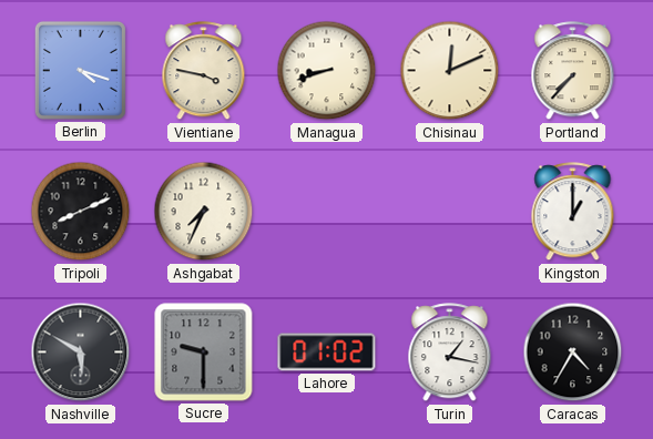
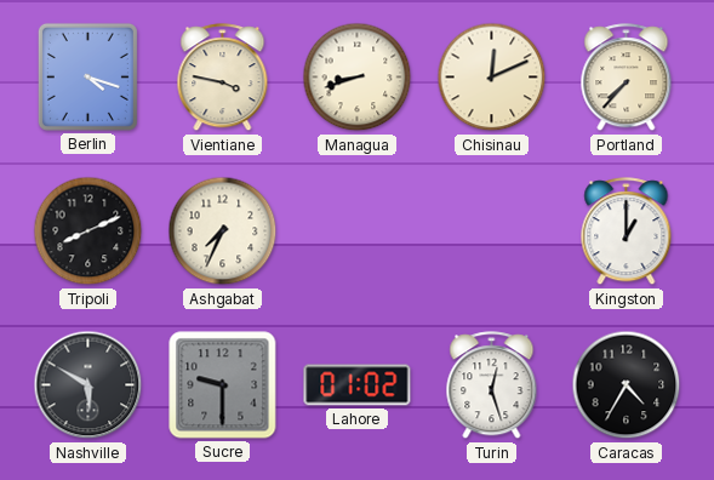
Turin: 1:17 -> 12:27
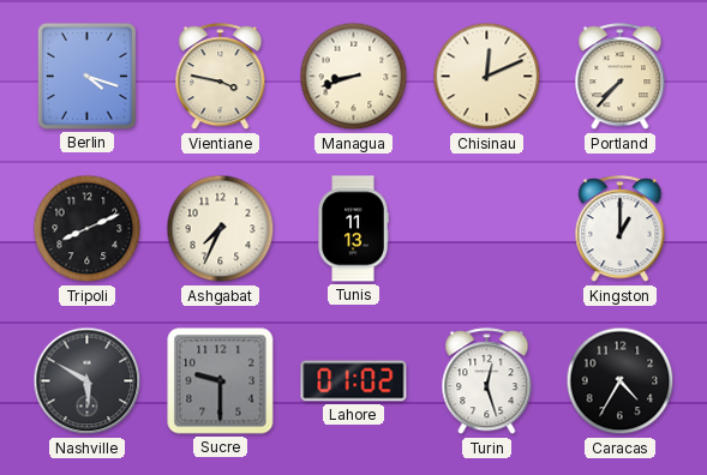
Tunis: none -> 11:13
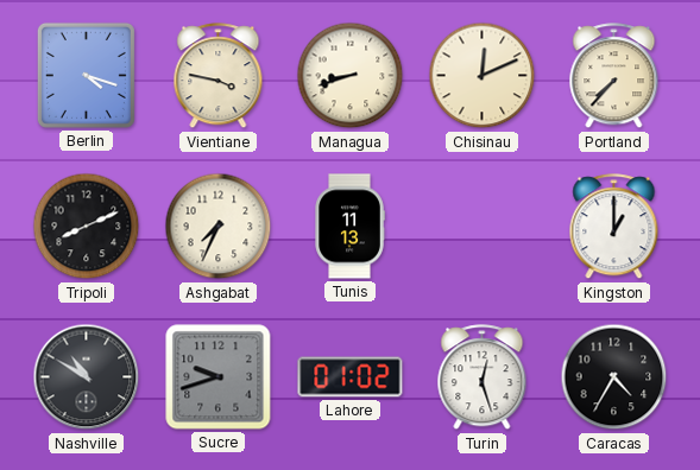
Nashville: 5:50 -> 10:50
Sucre: 9:30 -> 9:42
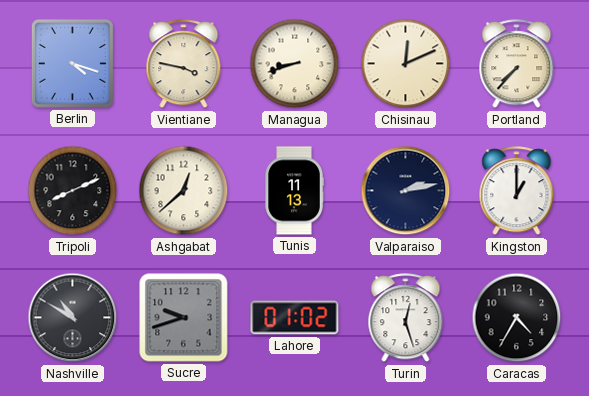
Ashgabat: 7:34 -> 12:38
Valparaiso: none -> 2:13
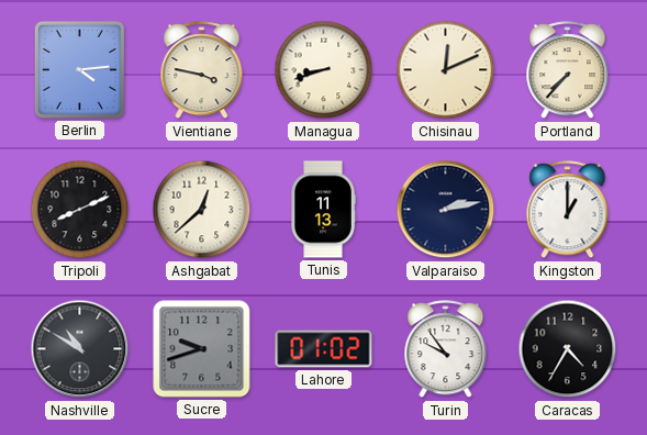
Berlin: 4:18 -> 4:14
Turin: 12:27 -> 9:54
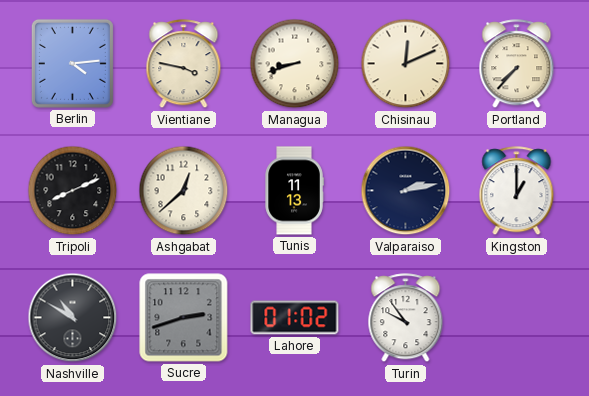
Sucre: 9:42 -> 2:42
Caracas: 4:35 -> none
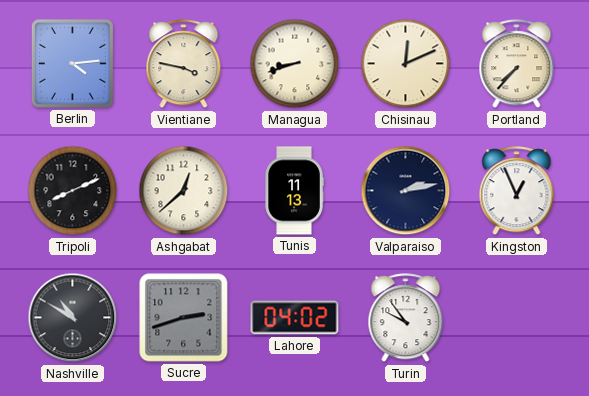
Kingston: 1:00 -> 12:56
Lahore: 01:02 -> 04:02
